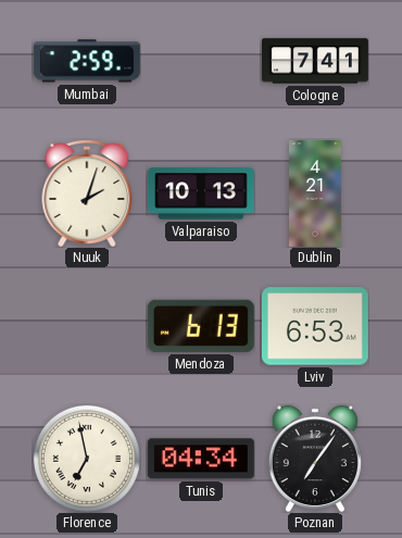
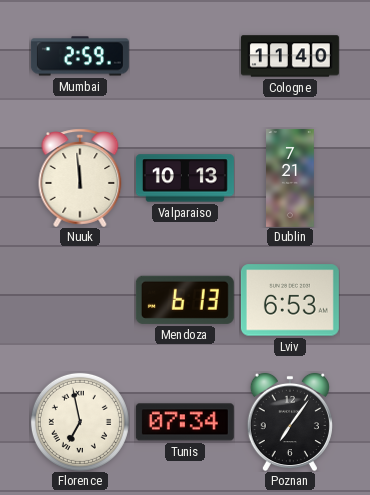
Cologne: 7:41 -> 11:40
Nuuk: 2:03 -> 11:59
Dublin: 4:21 -> 7:21
Tunis: 04:34 -> 07:34
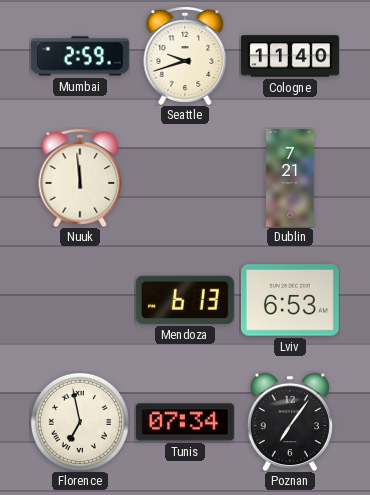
Seattle: none -> 9:42
Valparaiso: 10:13 -> none
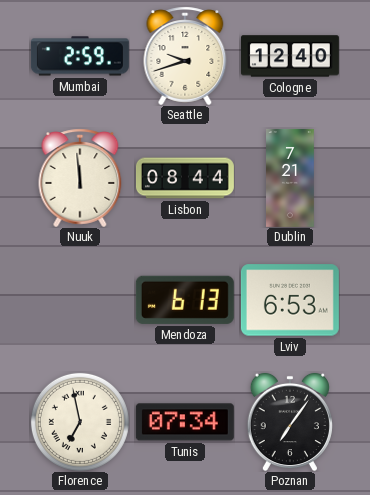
Cologne: 11:40 -> 12:40
Lisbon: none -> 08:44
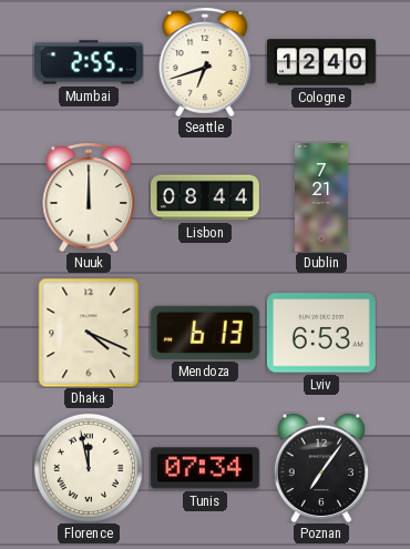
Mumbai: 2:59 -> 2:55
Seattle: 9:42 -> 6:42
Nuuk: 11:59 -> 12:00
Dhaka: none -> 4:19
Florence: 6:58 -> 11:58
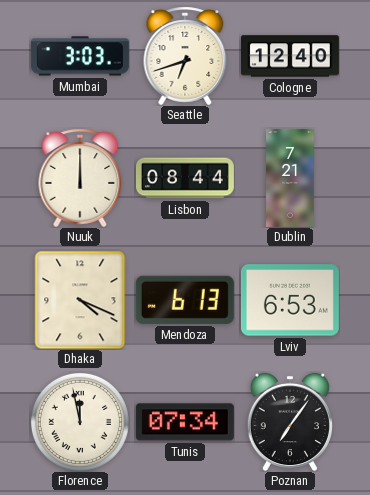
Mumbai: 2:55 -> 3:03
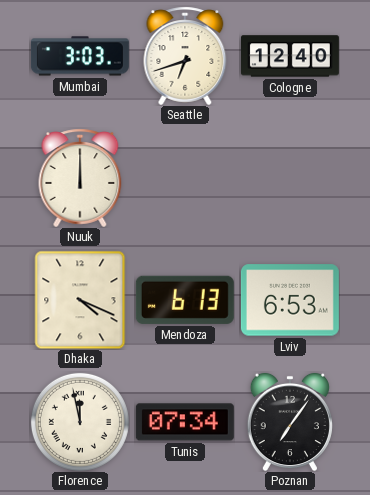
Lisbon: 08:44 -> none
Dublin: 7:21 -> none
